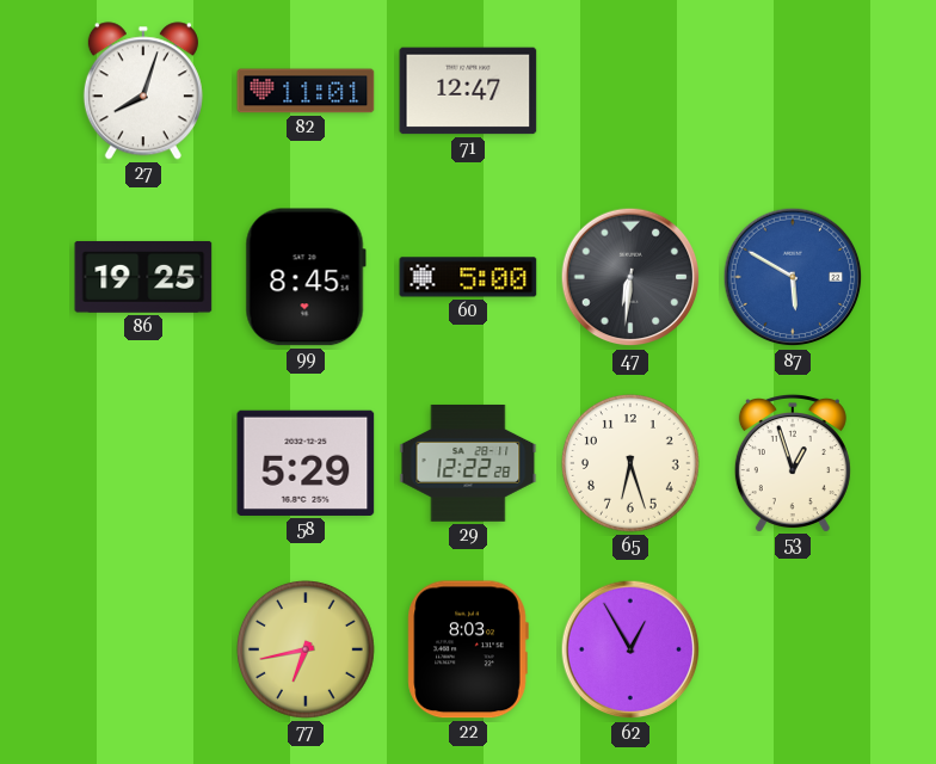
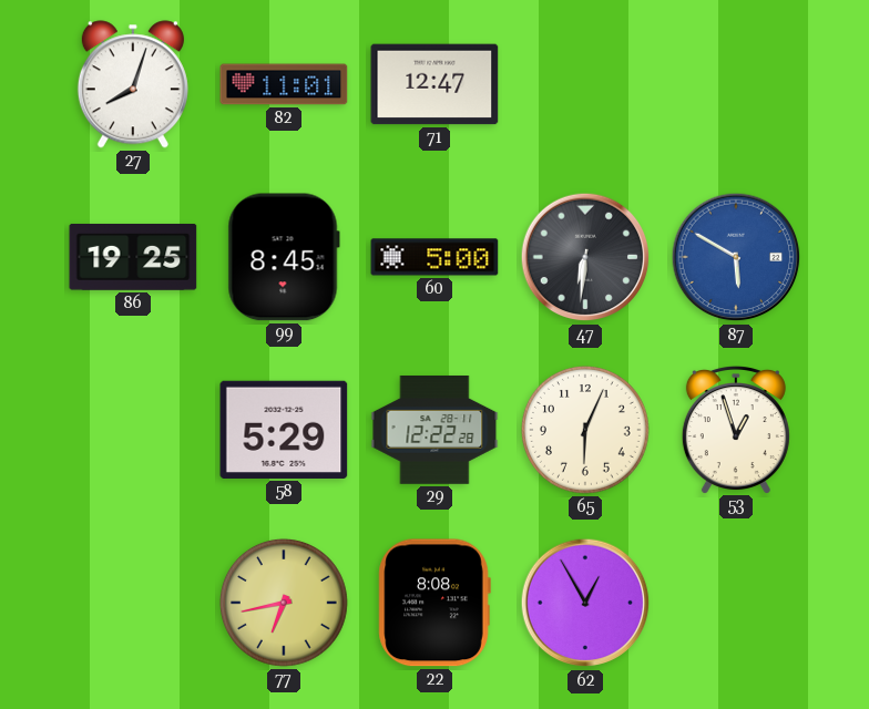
65: 6:27 -> 6:04
22: 8:03 -> 8:08
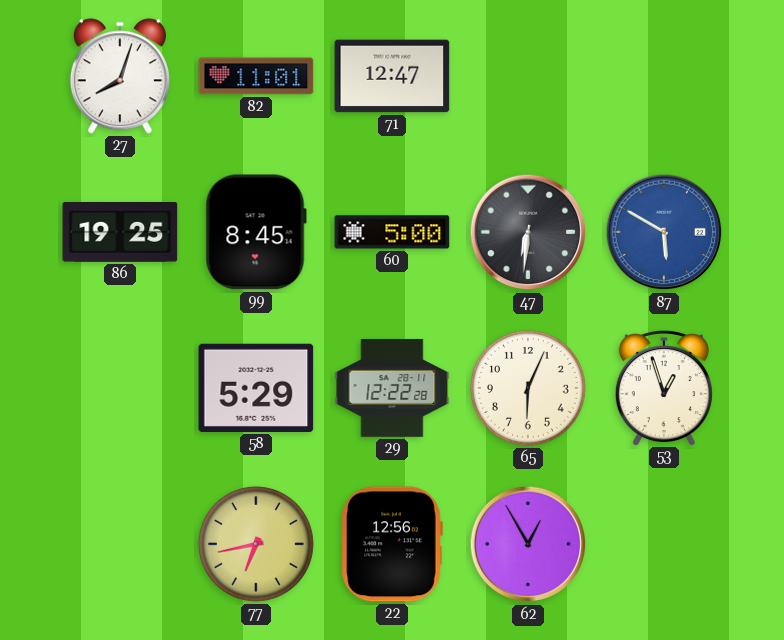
22: 8:08 -> 12:56
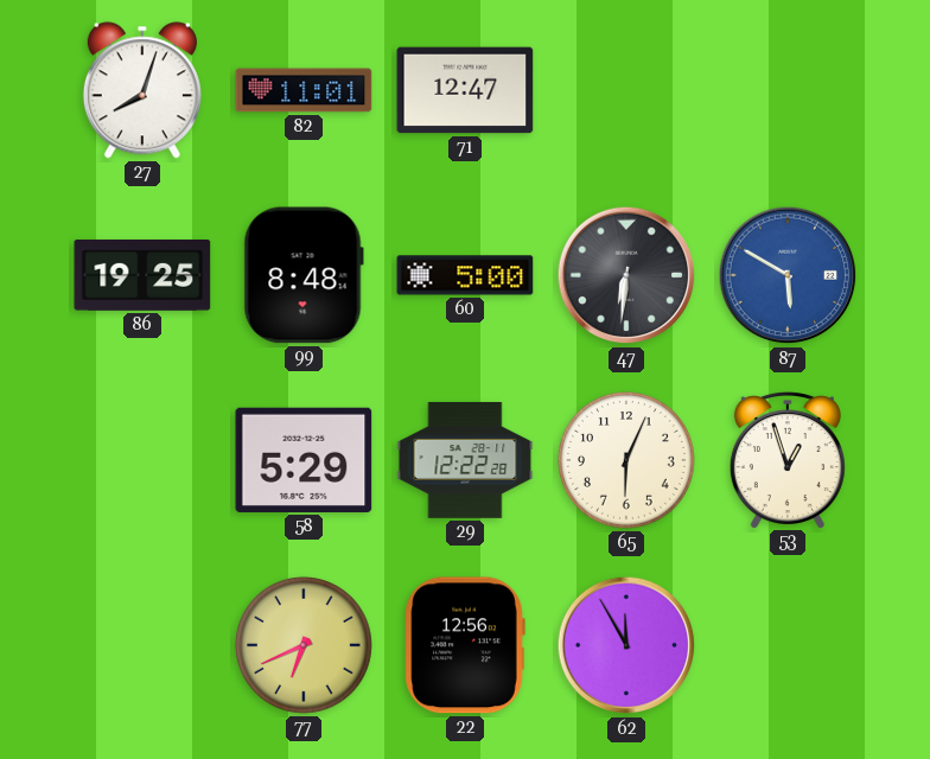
99: 8:45 -> 8:48
77: 6:43 -> 6:41
62: 12:55 -> 11:55
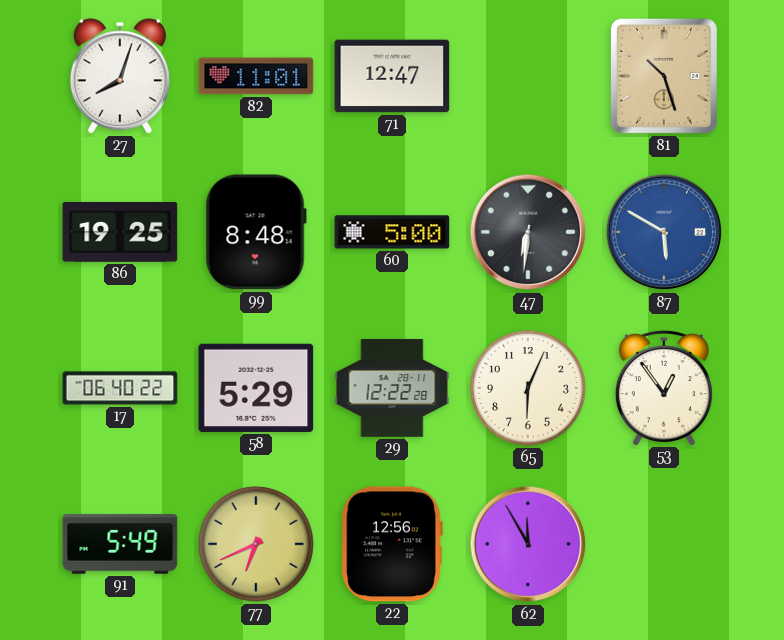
81: none -> 10:27
17: none -> 06:40
53: 12:57 -> 12:54
91: none -> 5:49
